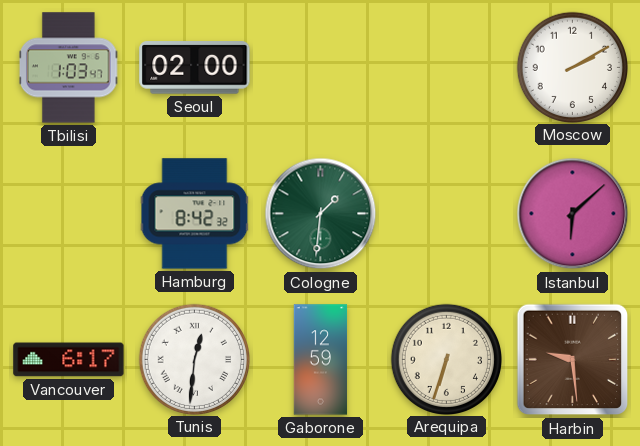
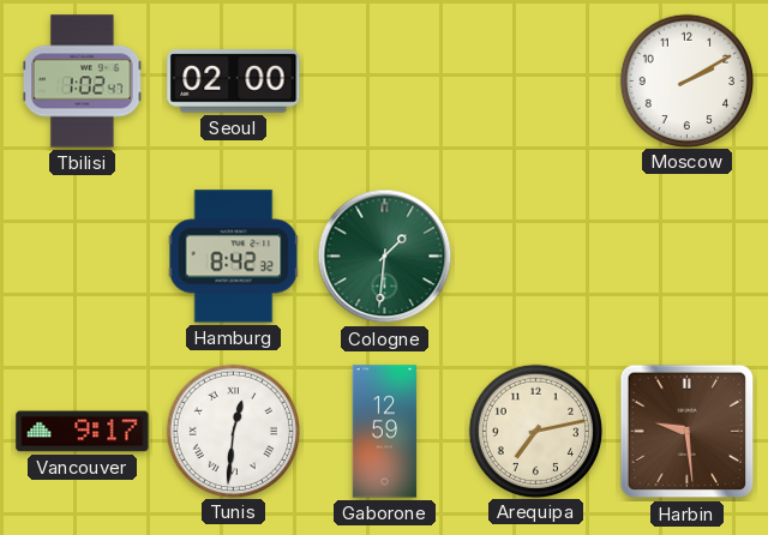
Tbilisi: 1:03 -> 1:02
Istanbul: 6:08 -> none
Vancouver: 6:17 -> 9:17
Arequipa: 6:33 -> 7:13
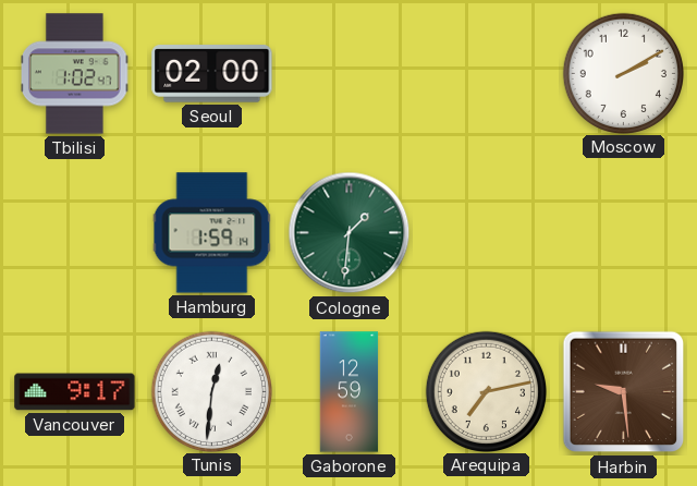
Hamburg: 8:42 -> 1:59
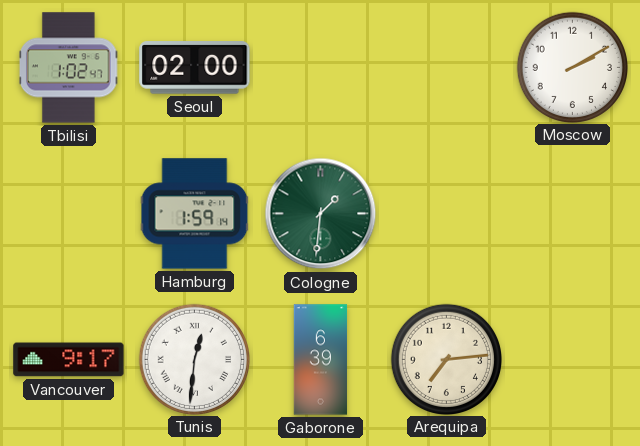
Gaborone: 12:59 -> 6:39
Arequipa: 7:13 -> 7:14
Harbin: 9:29 -> none
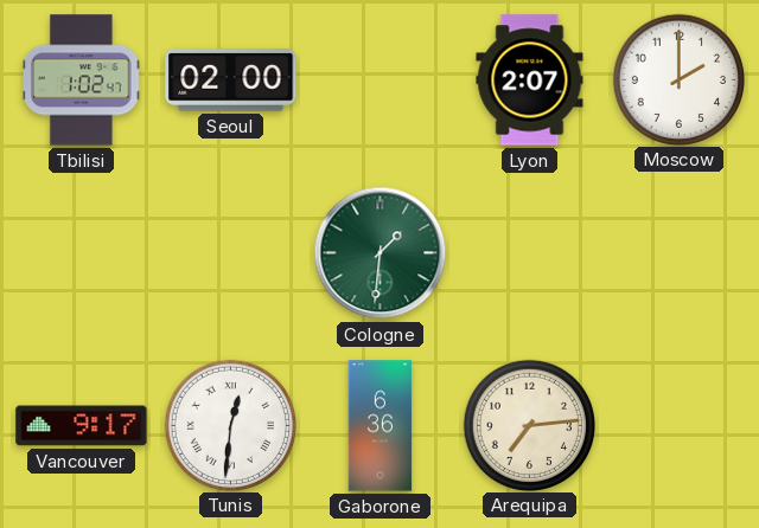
Lyon: none -> 2:07
Moscow: 2:10 -> 2:00
Hamburg: 1:59 -> none
Gaborone: 6:39 -> 6:36
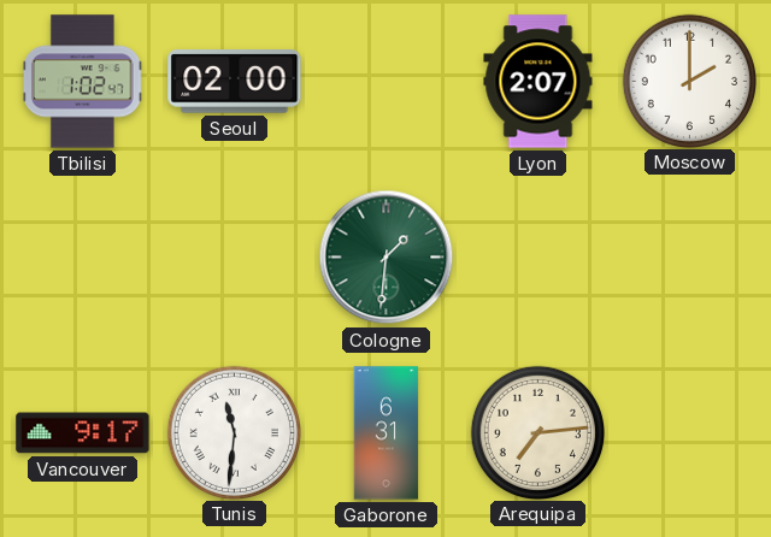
Tunis: 12:31 -> 11:31
Gaborone: 6:36 -> 6:31
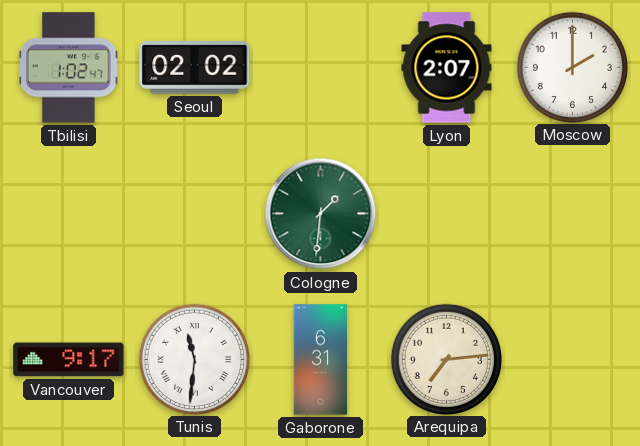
Seoul: 02:00 -> 02:02
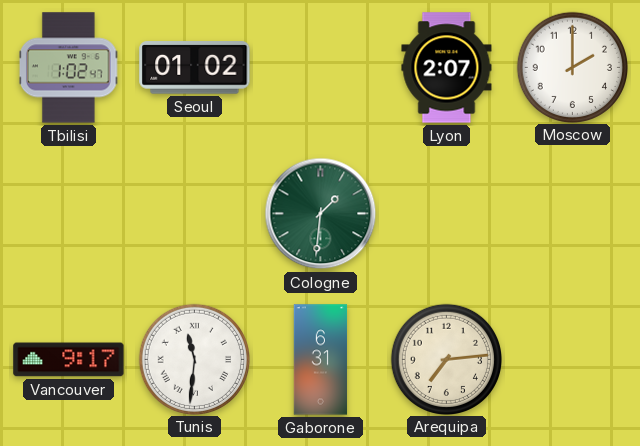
Seoul: 02:02 -> 01:02
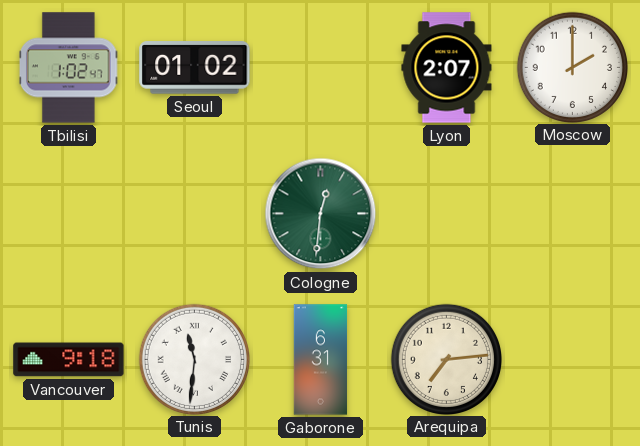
Cologne: 1:31 -> 12:31
Vancouver: 9:17 -> 9:18
